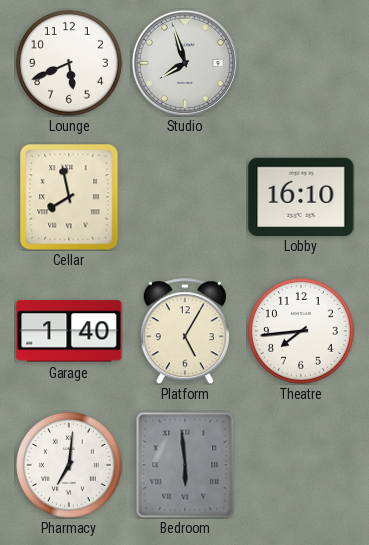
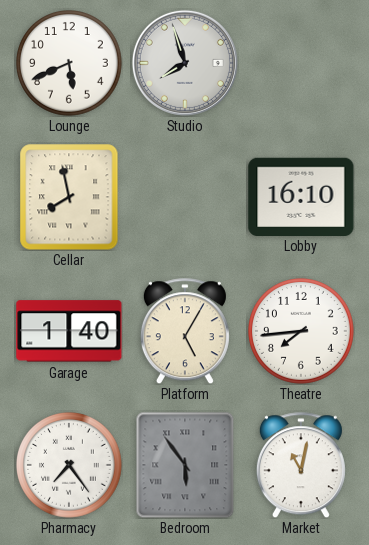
Pharmacy: 7:01 -> 7:24
Bedroom: 5:59 -> 5:54
Market: none -> 11:02
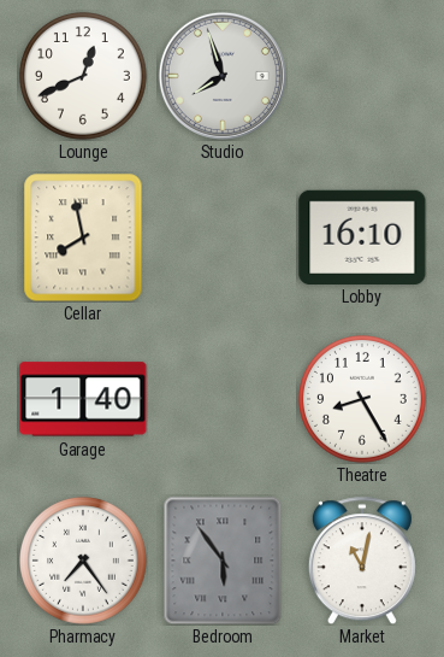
Lounge: 5:41 -> 12:41
Platform: 5:05 -> none
Theatre: 7:44 -> 8:25
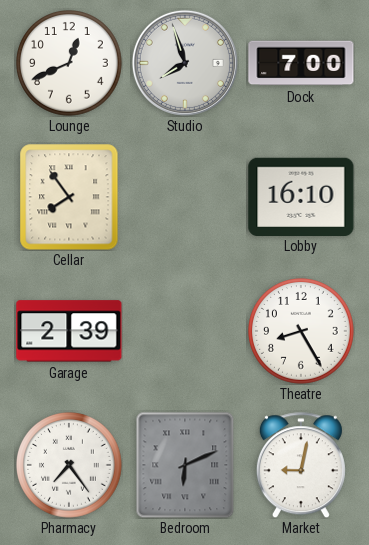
Dock: none -> 7:00
Cellar: 7:58 -> 7:54
Garage: 1:40 -> 2:39
Bedroom: 5:54 -> 6:11
Market: 11:02 -> 9:02
